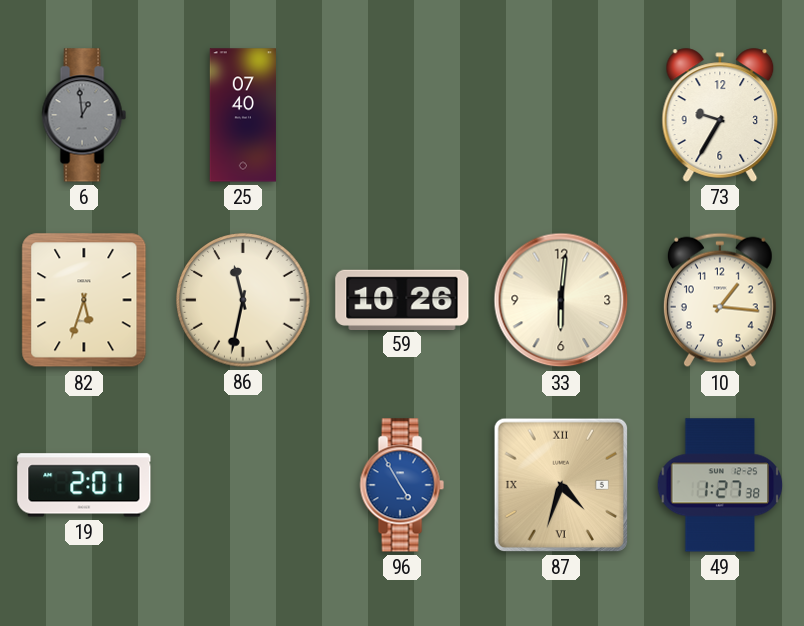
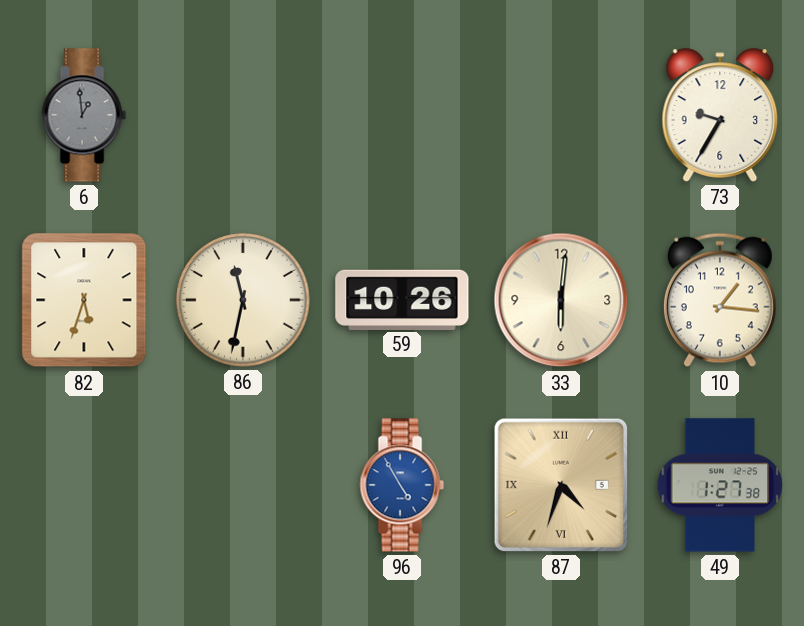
25: 07:40 -> none
19: 2:01 -> none
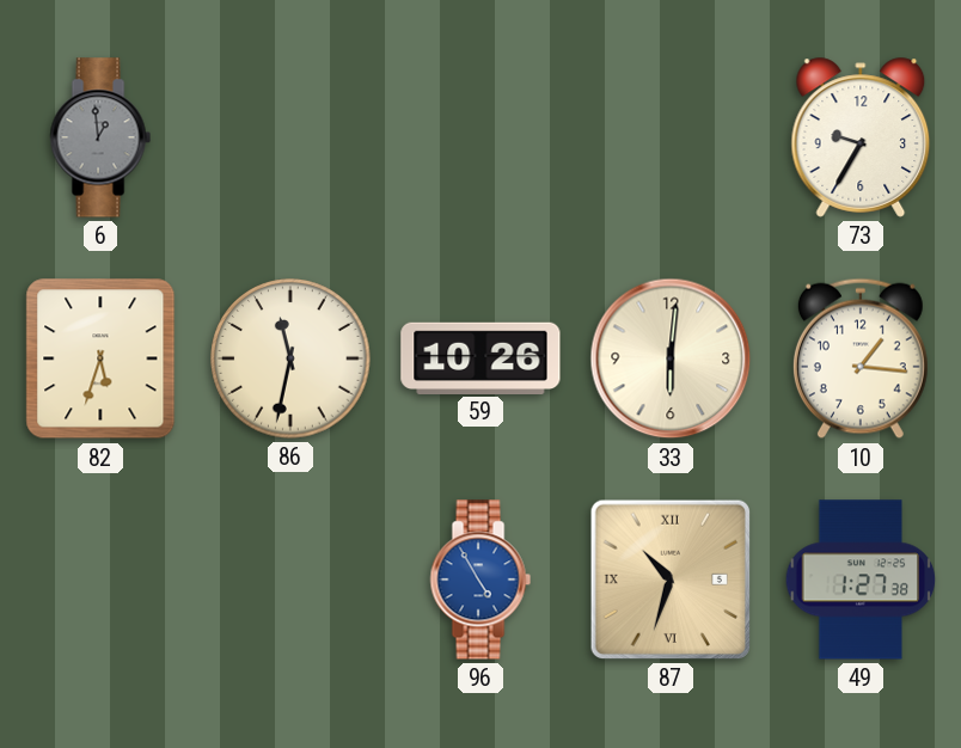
87: 4:33 -> 10:33
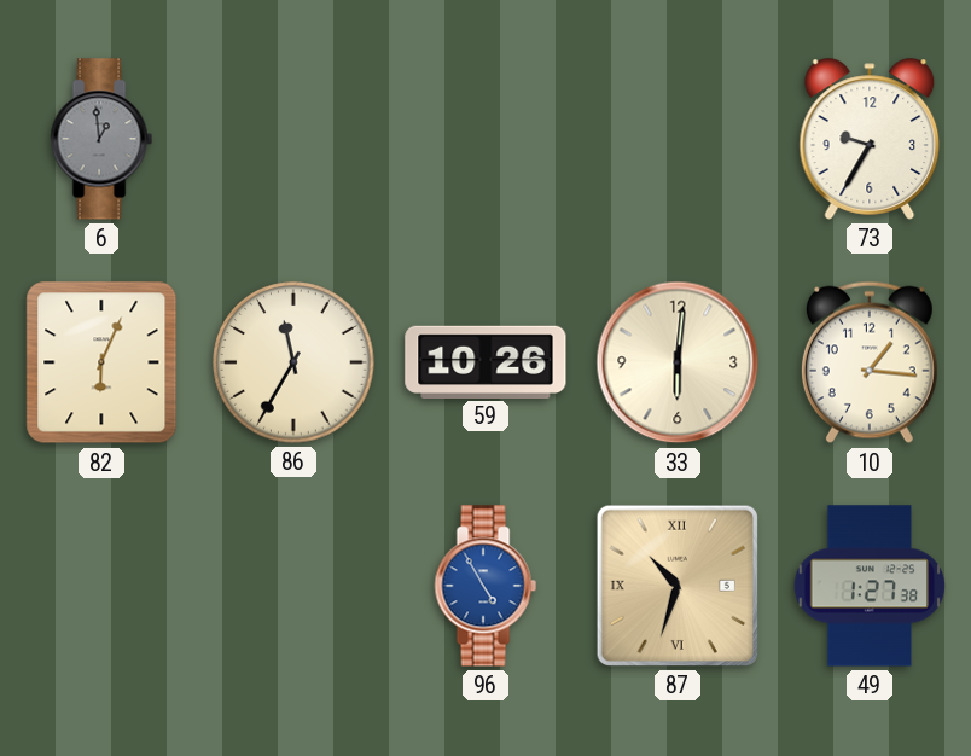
82: 5:33 -> 6:04
86: 11:32 -> 11:35
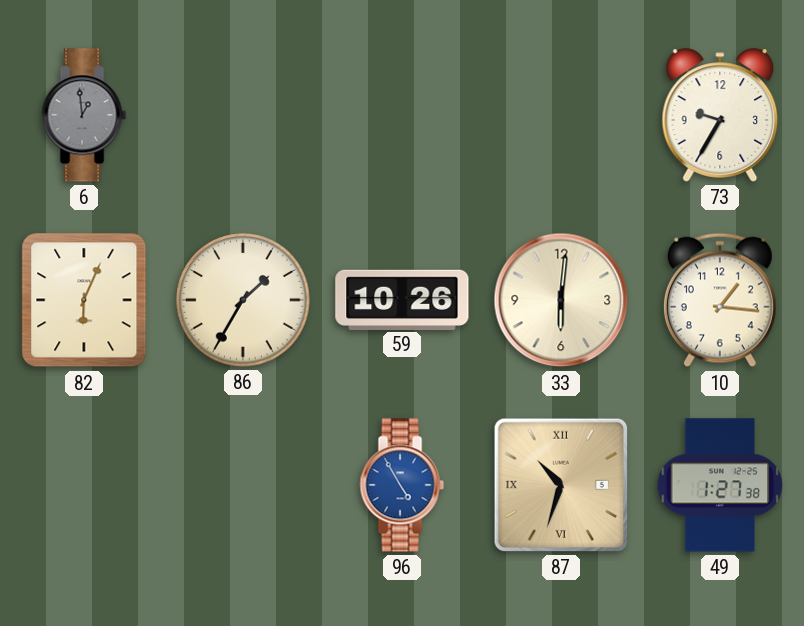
86: 11:35 -> 1:35
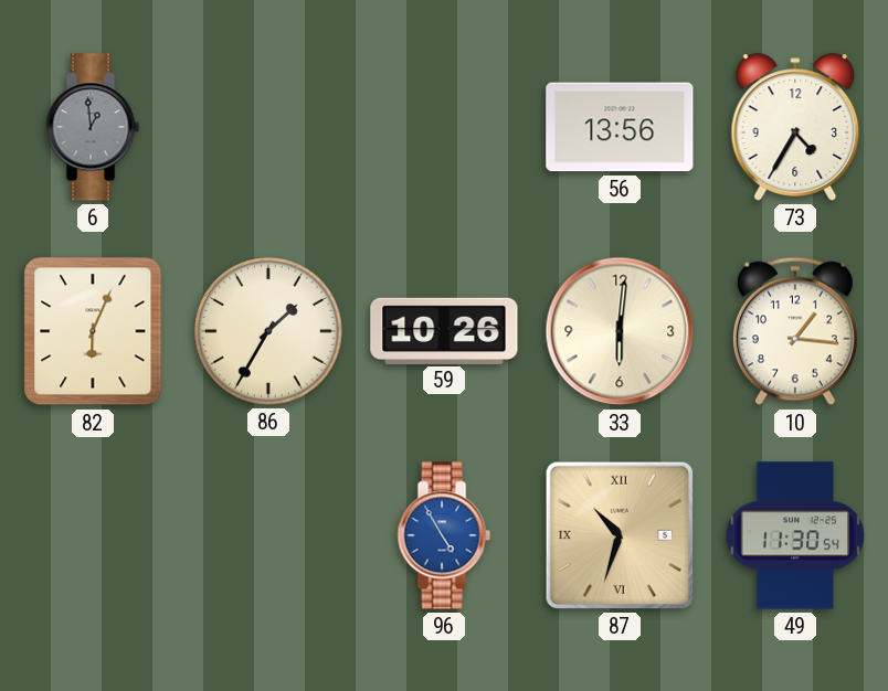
56: none -> 13:56
73: 9:35 -> 4:35
49: 1:27 -> 11:30
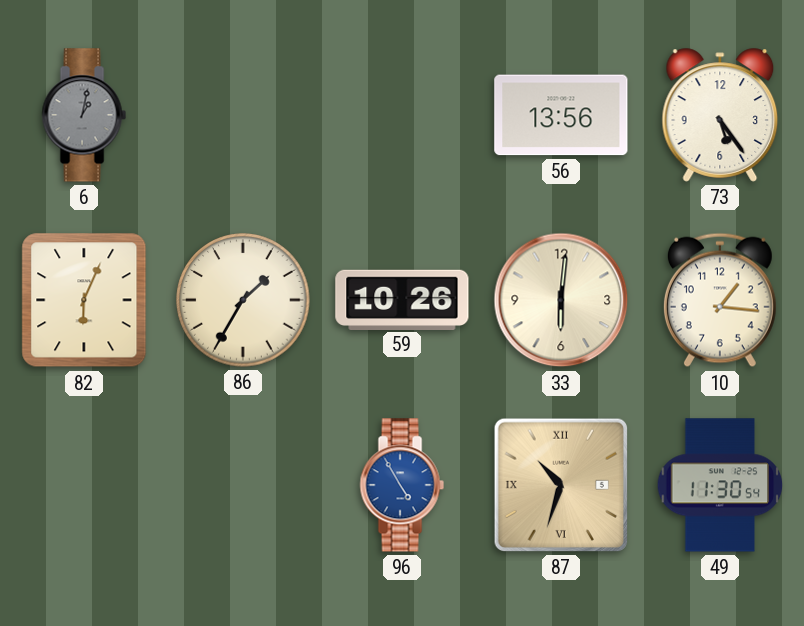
6: 12:59 -> 1:02
73: 4:35 -> 5:24
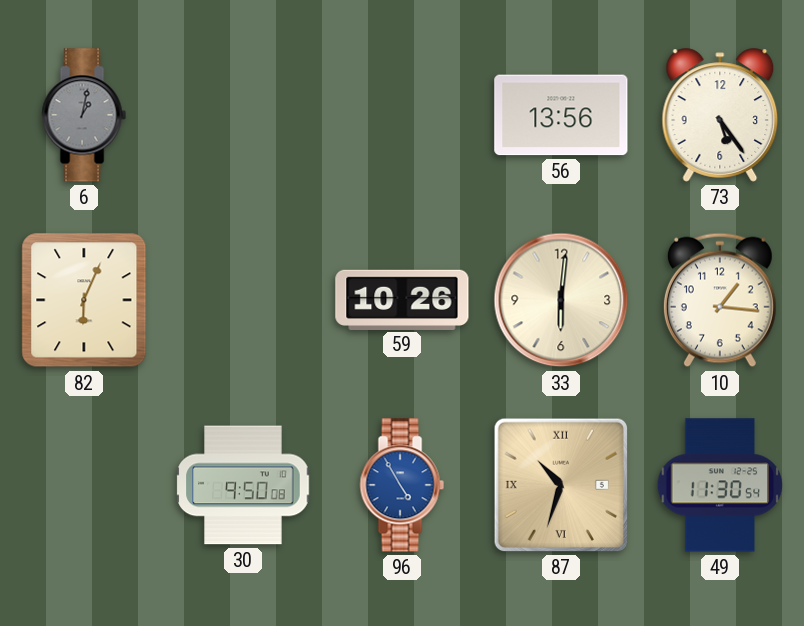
86: 1:35 -> none
30: none -> 9:50
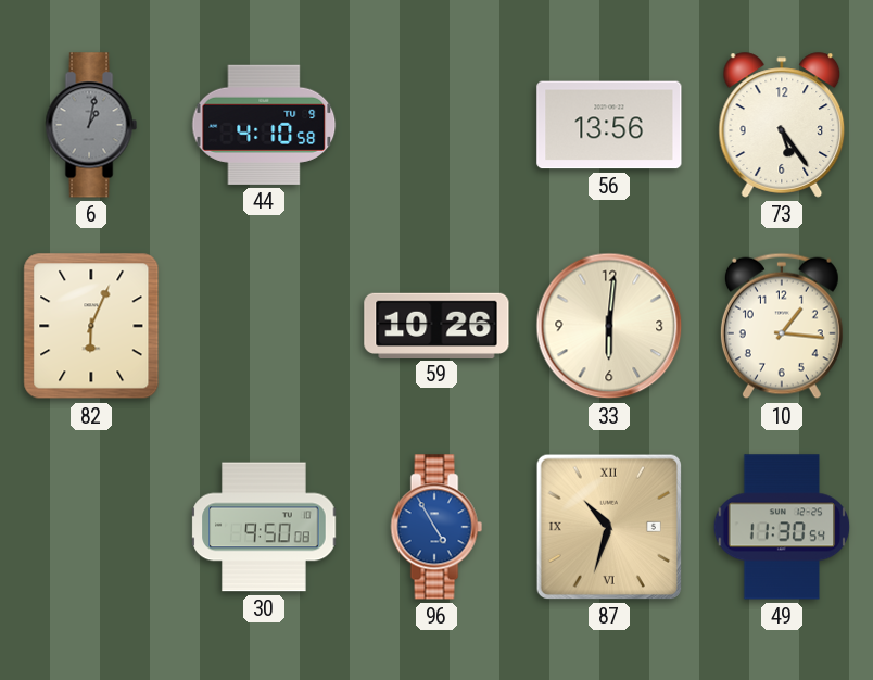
44: none -> 4:10
